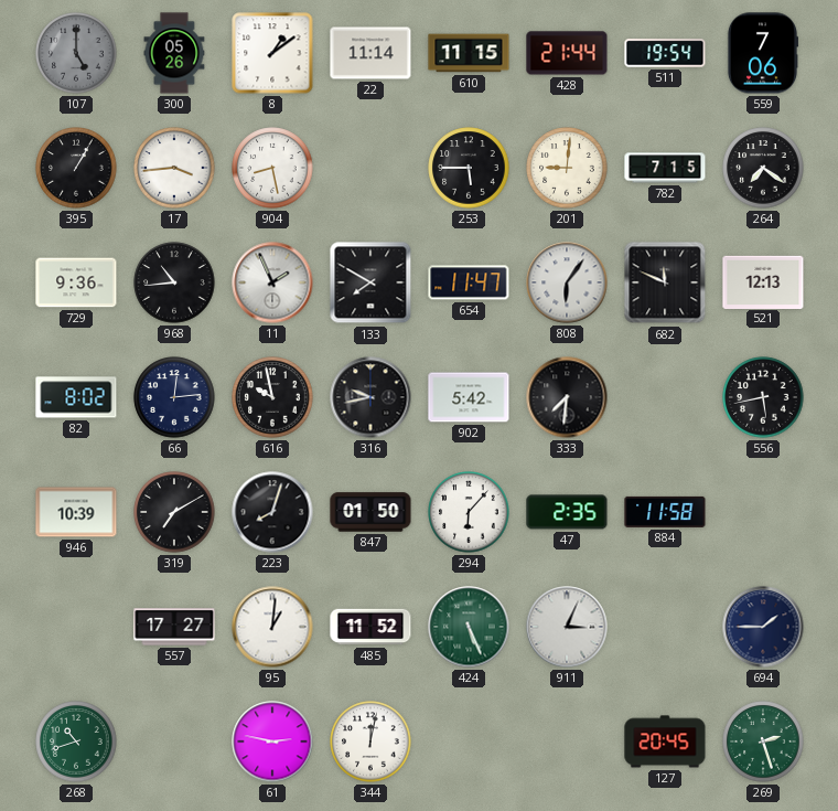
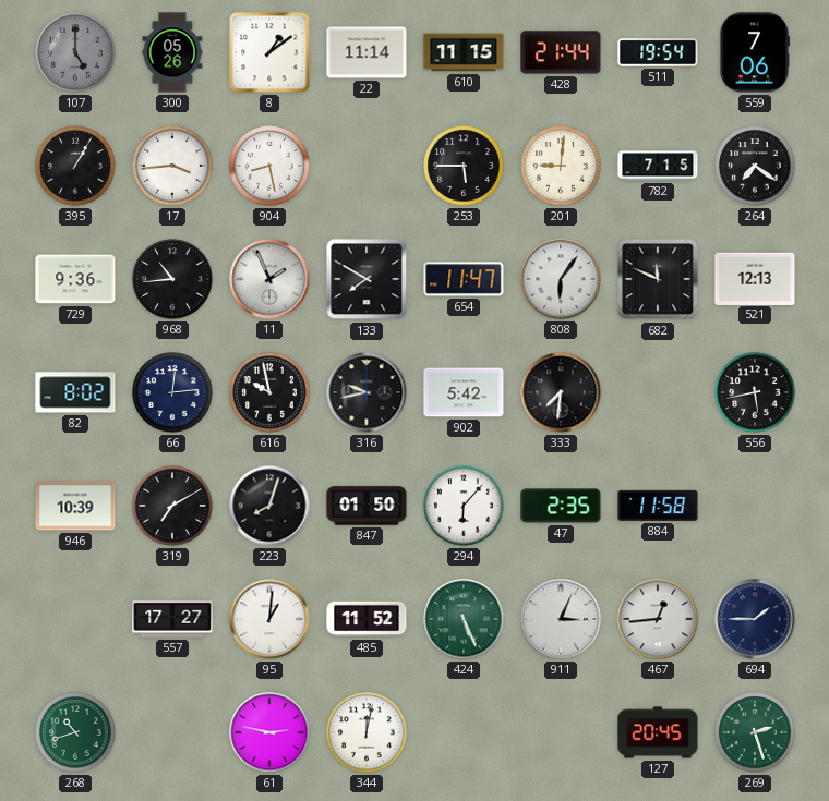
467: none -> 12:44
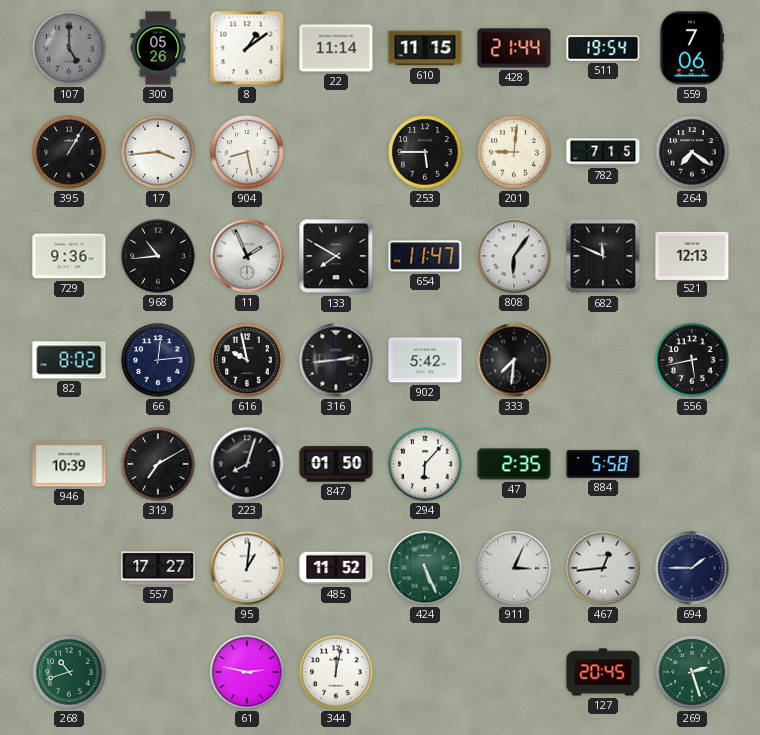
316: 9:43 -> 2:44
884: 11:58 -> 5:58
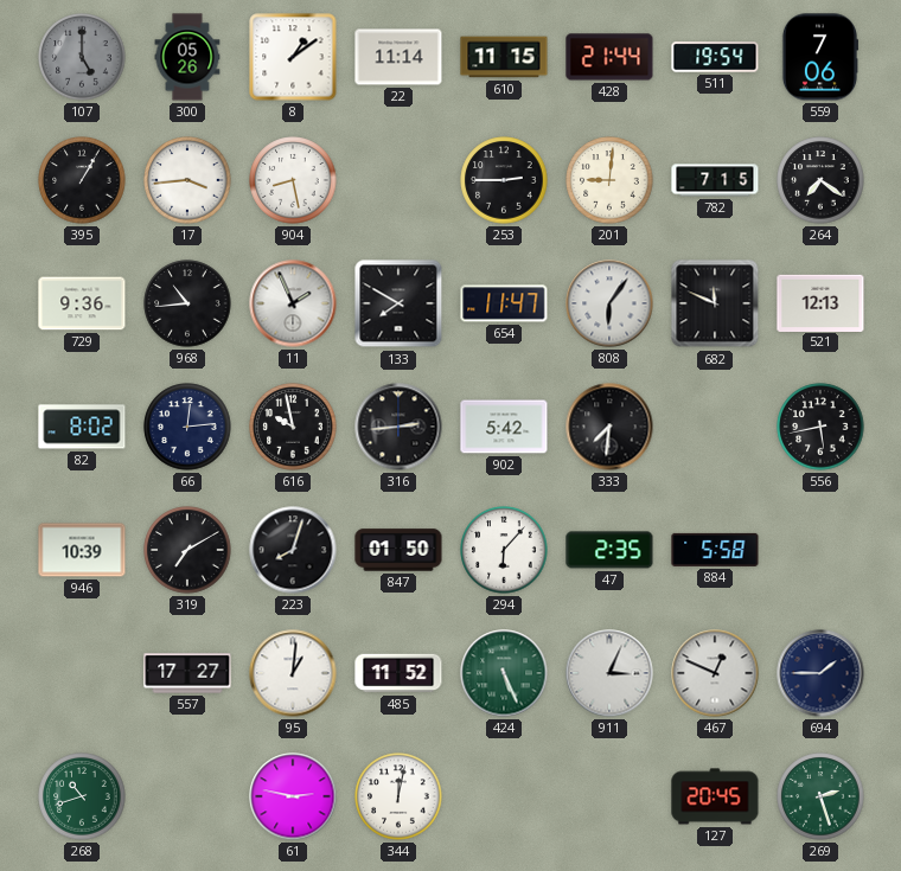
253: 5:45 -> 2:45
467: 12:44 -> 12:49
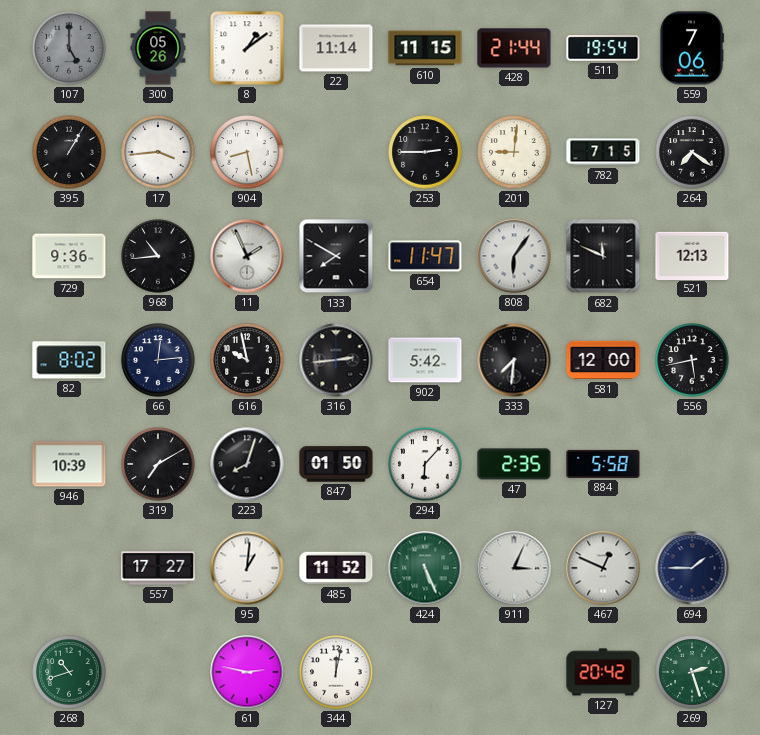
581: none -> 12:00
127: 20:45 -> 20:42
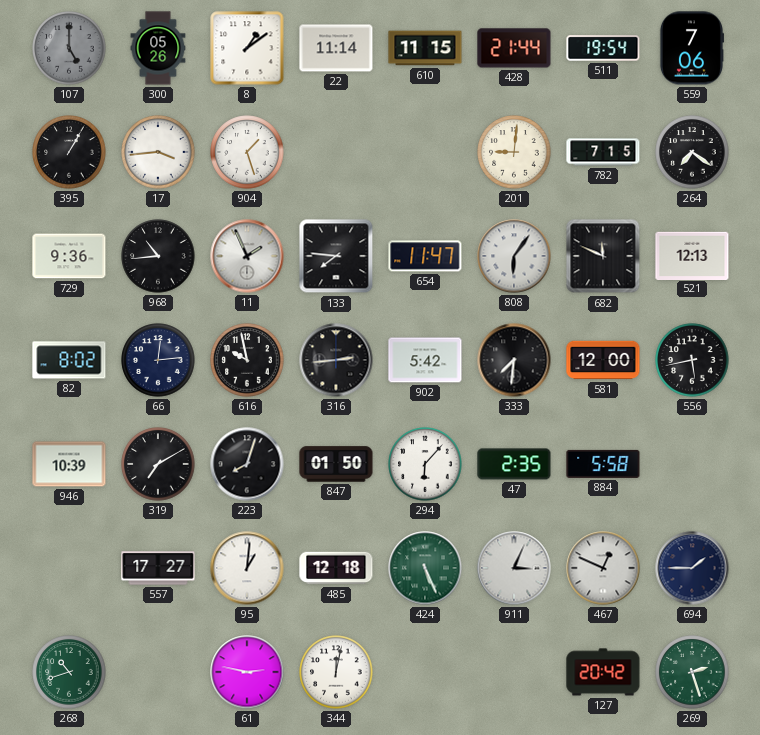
904: 8:28 -> 1:27
253: 2:45 -> none
133: 7:50 -> 7:46
485: 11:52 -> 12:18
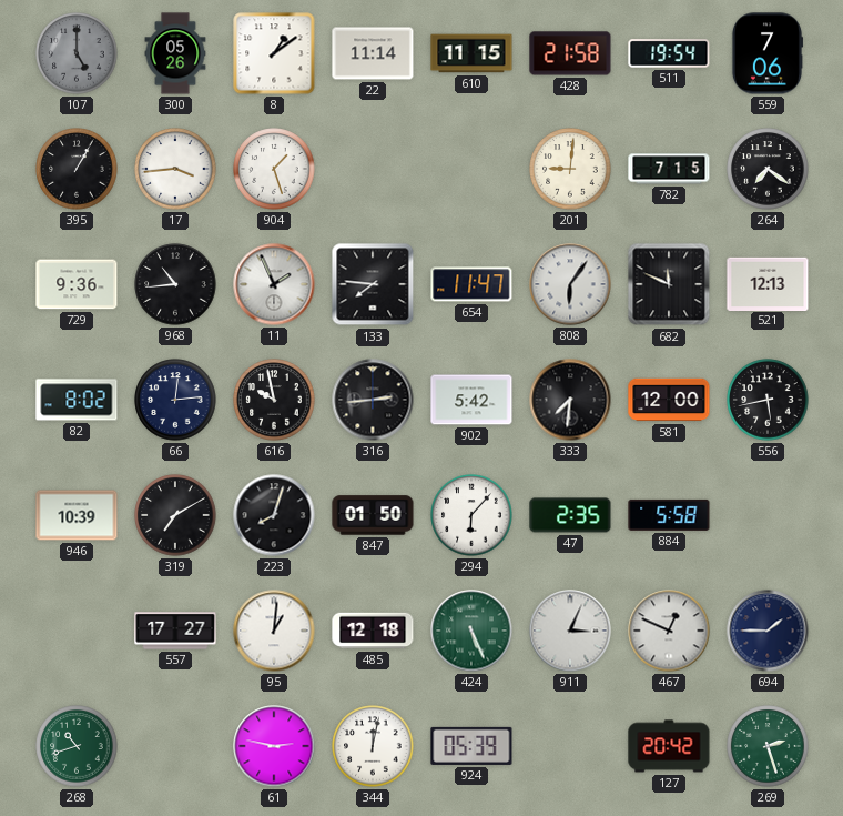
428: 21:44 -> 21:58
924: none -> 05:39
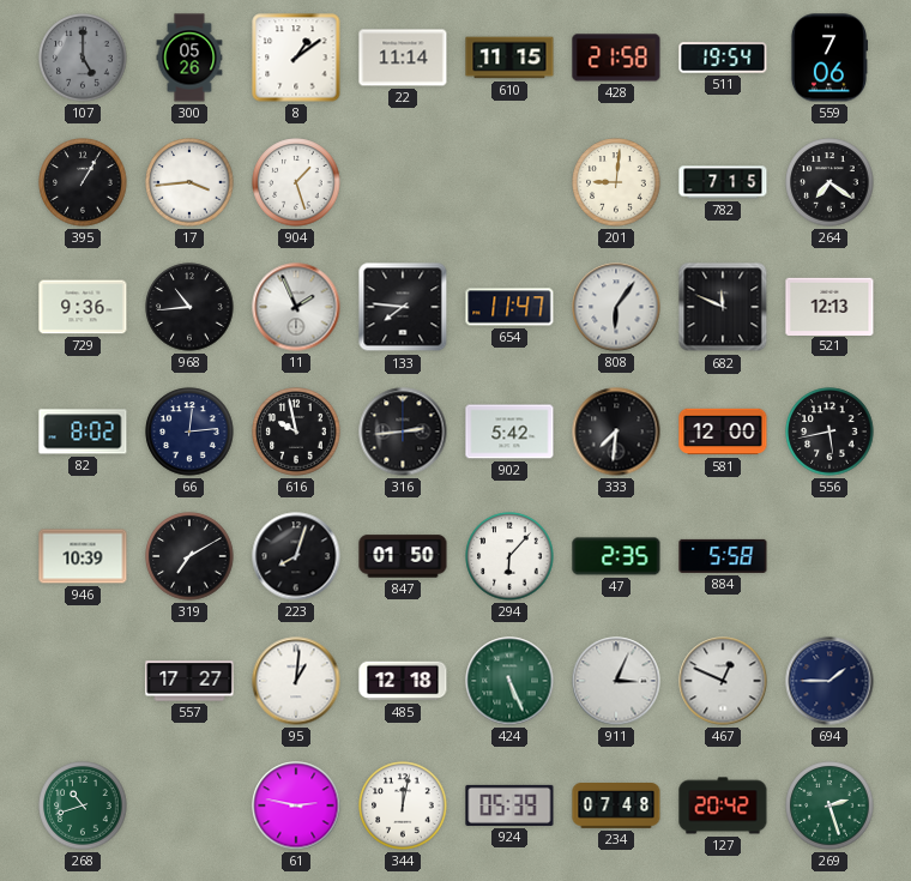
234: none -> 07:48
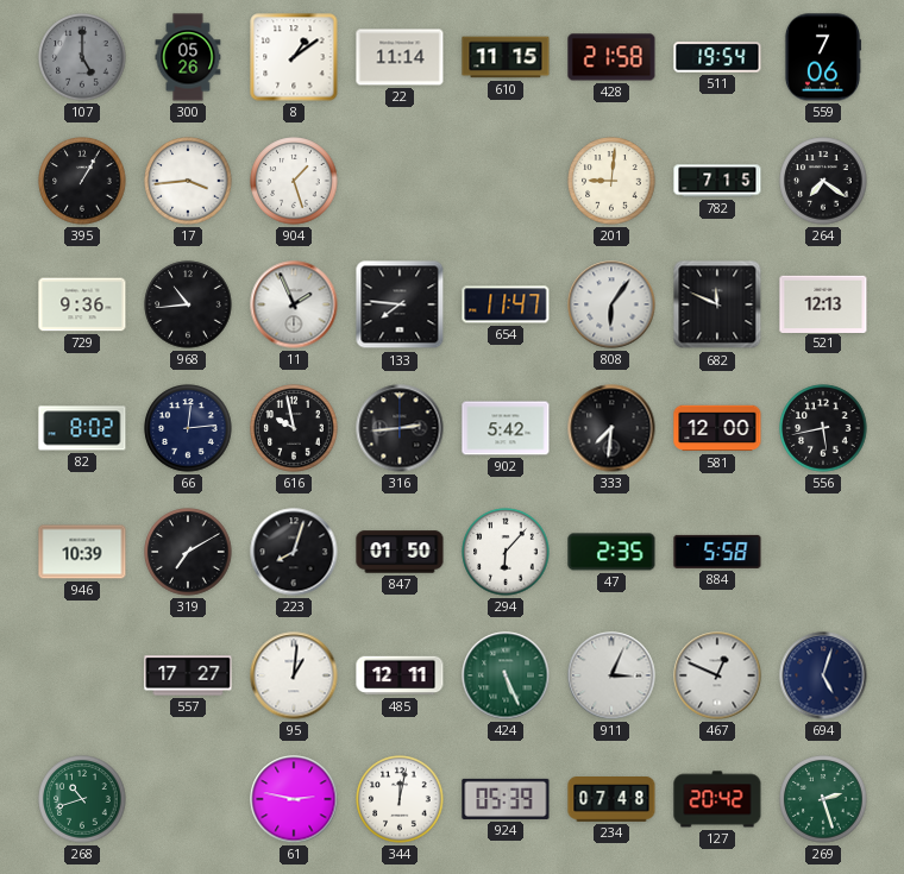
485: 12:18 -> 12:11
694: 1:45 -> 5:03
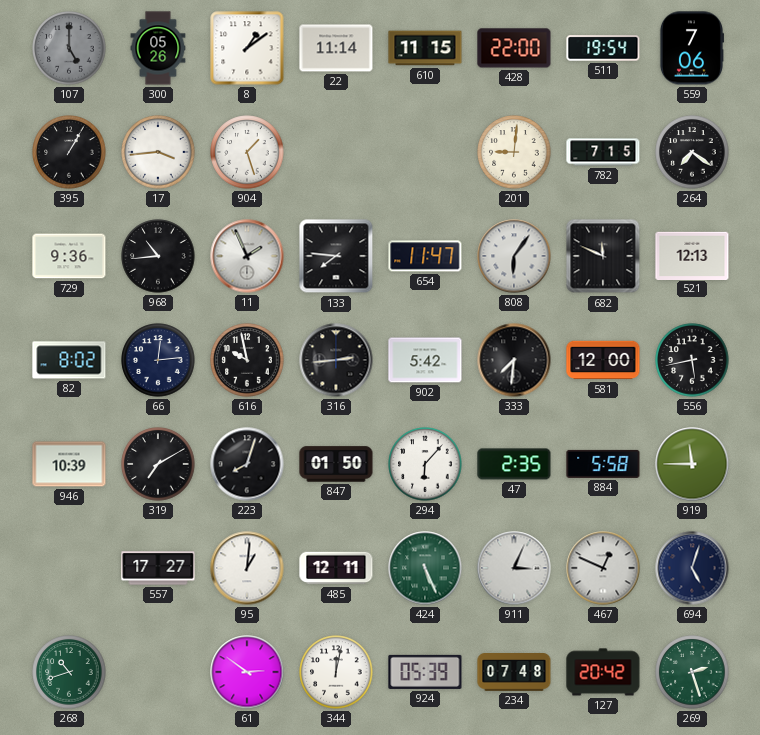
428: 21:58 -> 22:00
919: none -> 11:45
61: 2:47 -> 2:51
